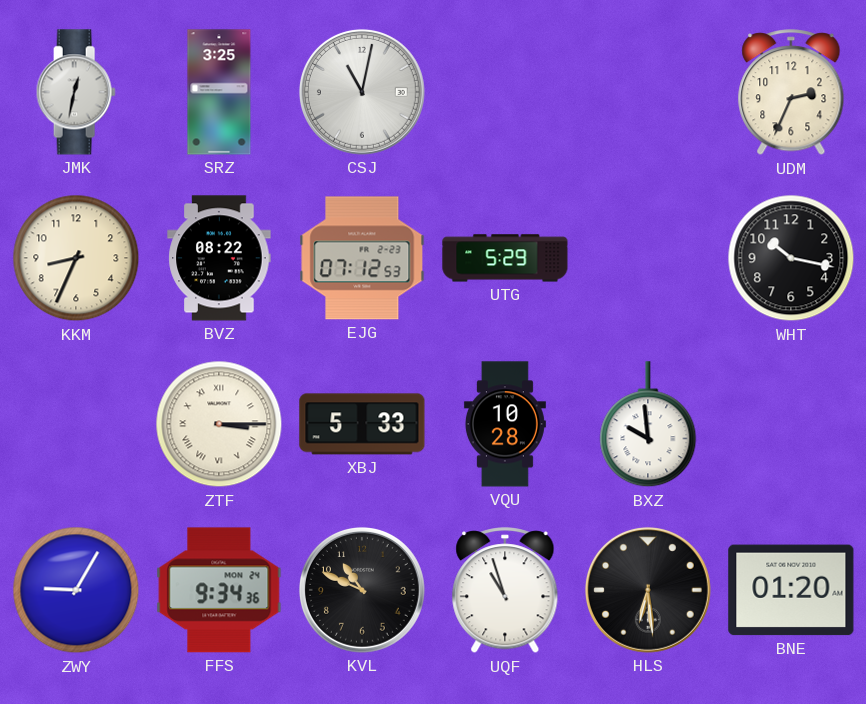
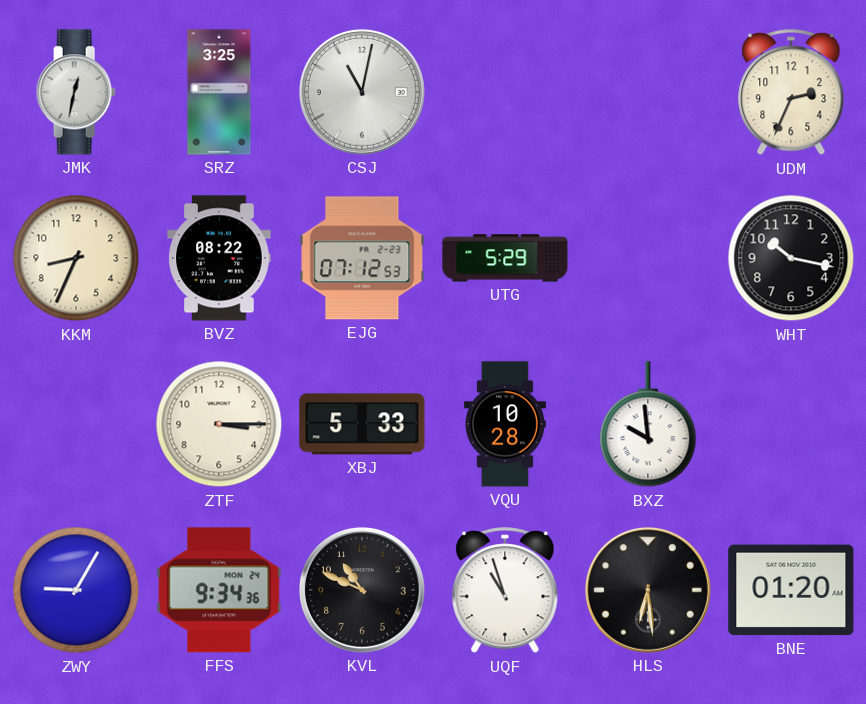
ZTF numerals: Roman -> Arabic
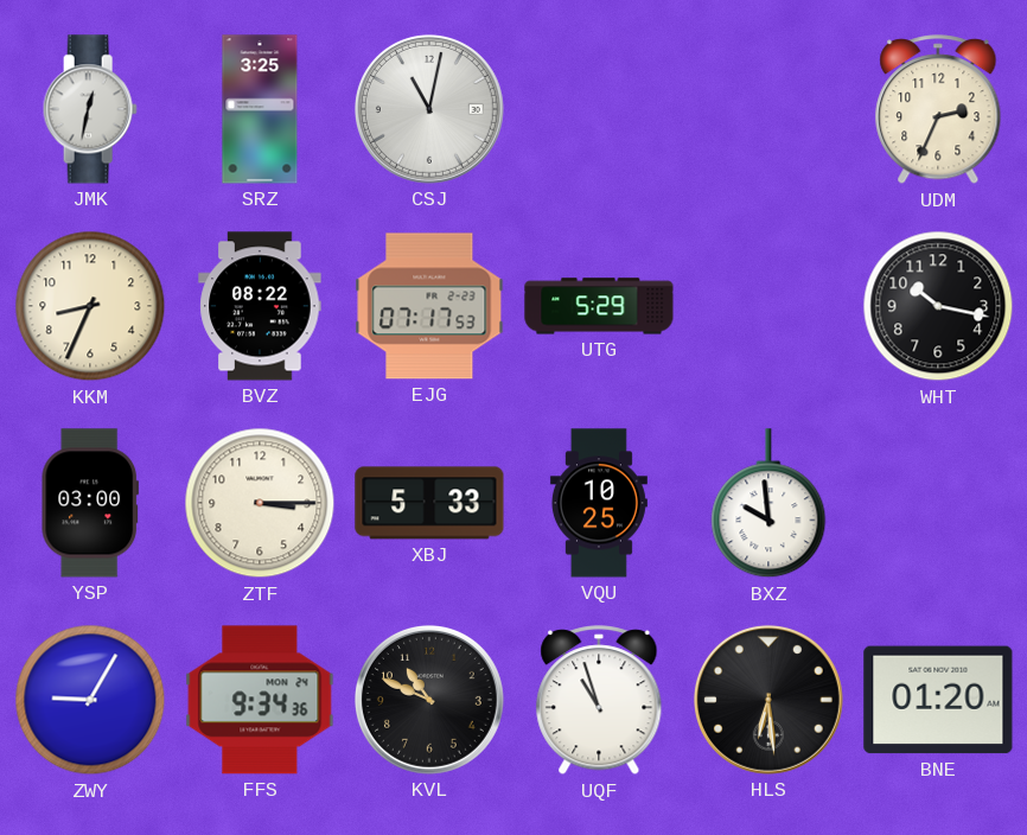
EJG: 07:12 -> 07:17
YSP: none -> 03:00
VQU: 10:28 -> 10:25
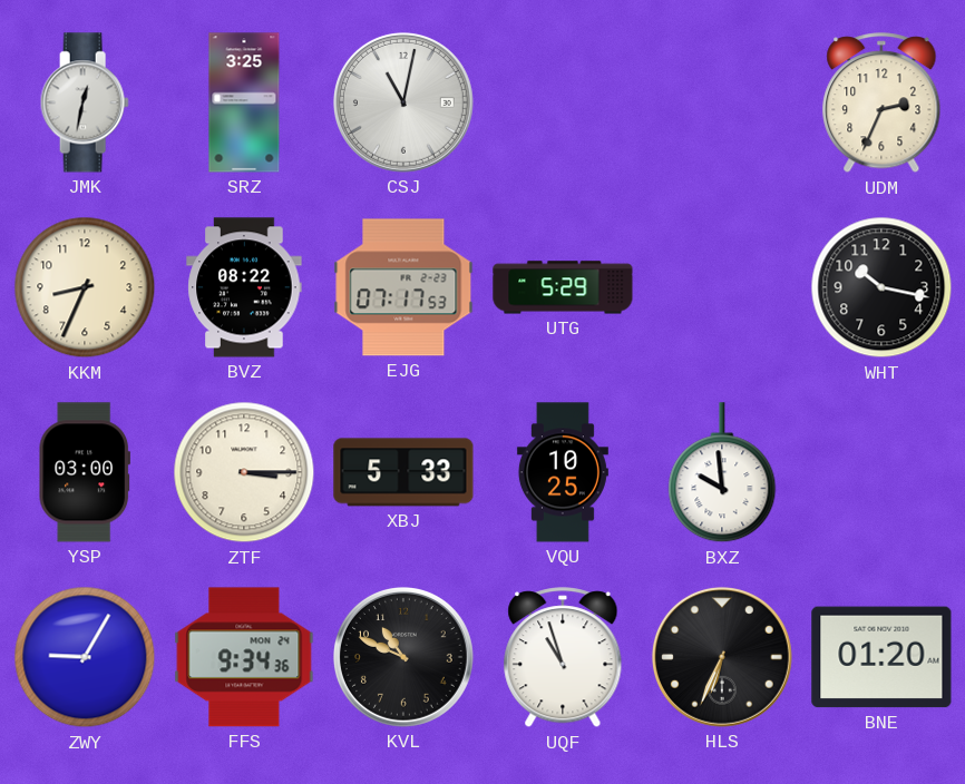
HLS: 6:29 -> 6:34
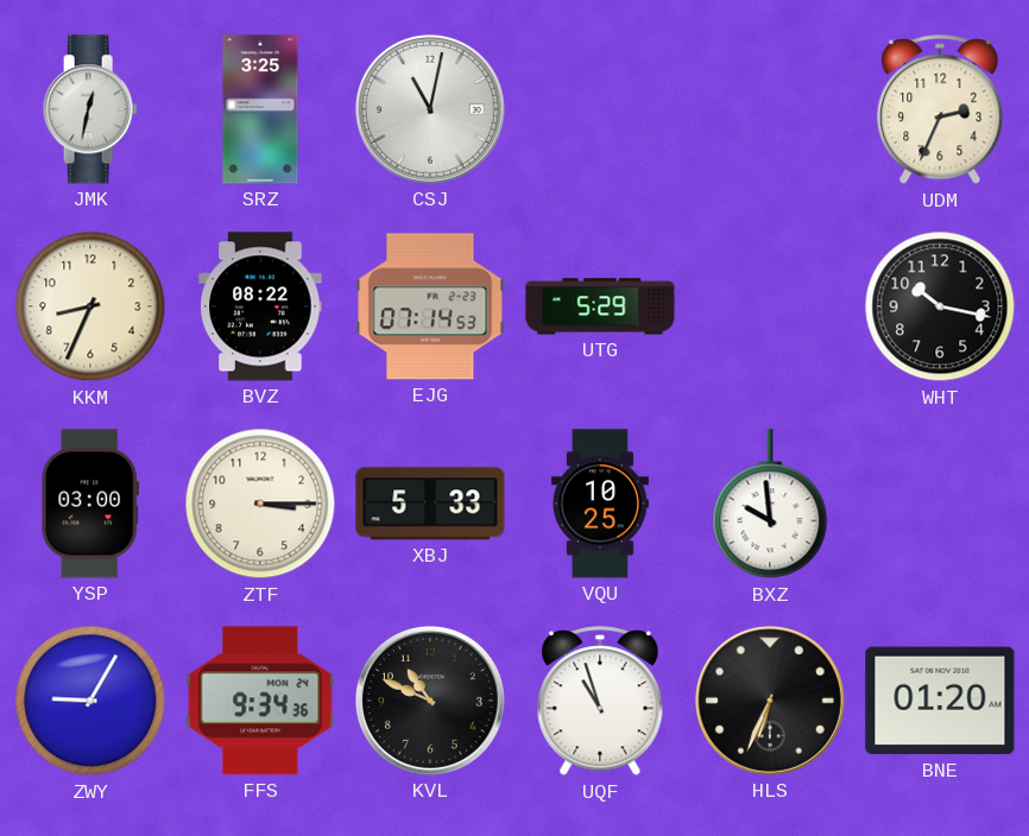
EJG: 07:17 -> 07:14
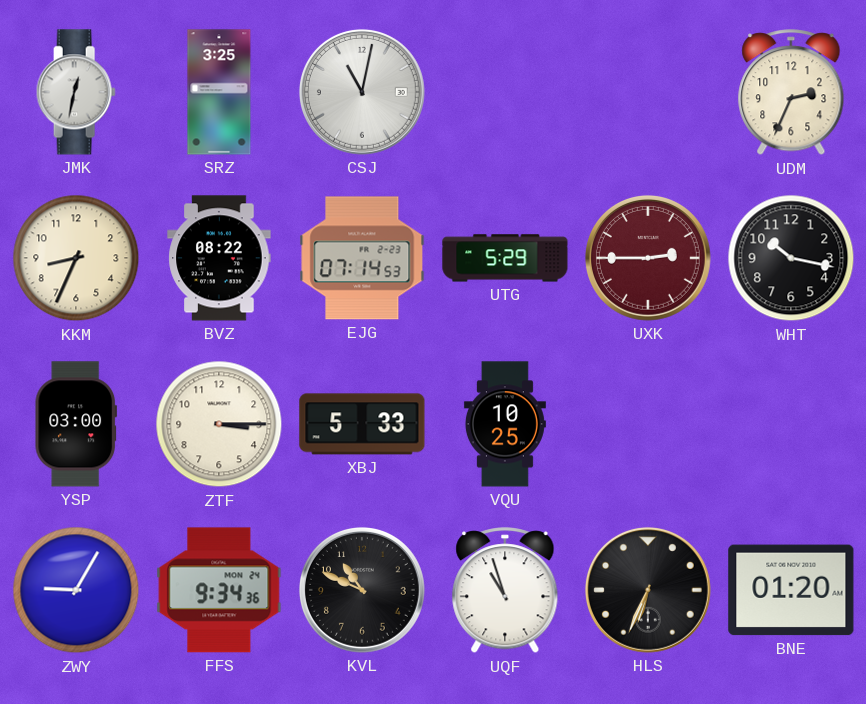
UXK: none -> 2:45
BXZ: 9:59 -> none
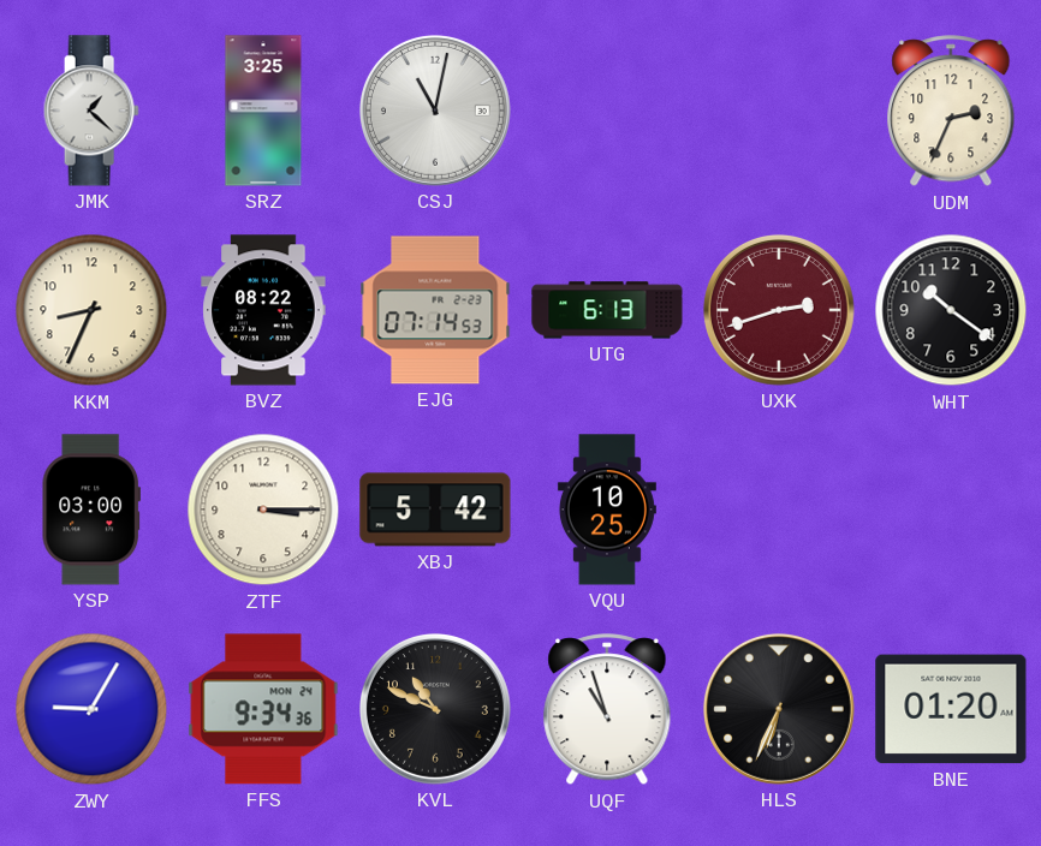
JMK: 12:32 -> 1:22
UTG: 5:29 -> 6:13
UXK: 2:45 -> 2:42
WHT: 10:17 -> 10:21
XBJ: 5:33 -> 5:42
